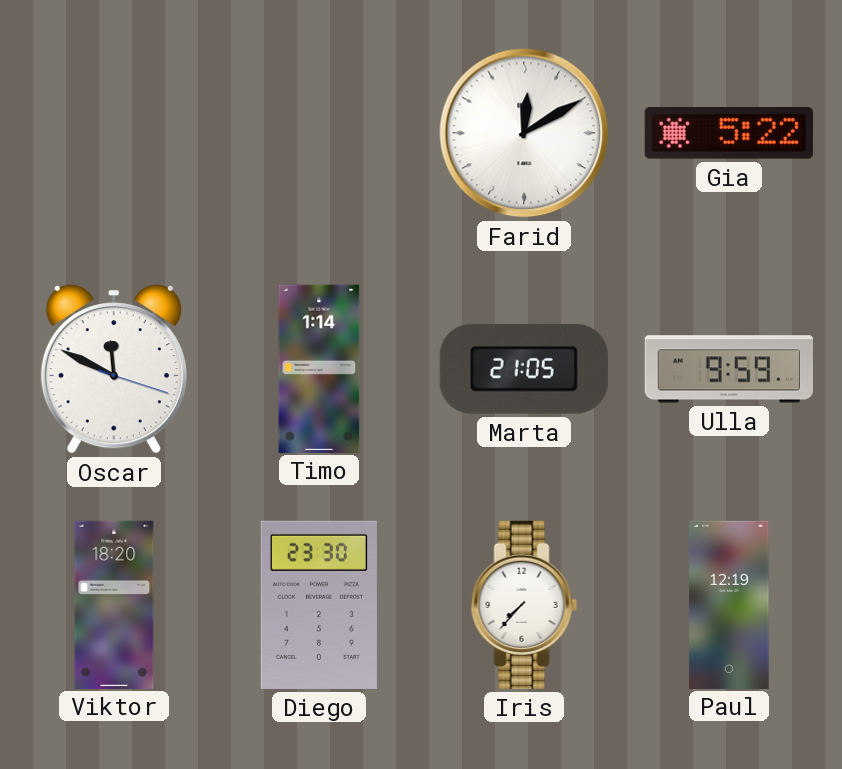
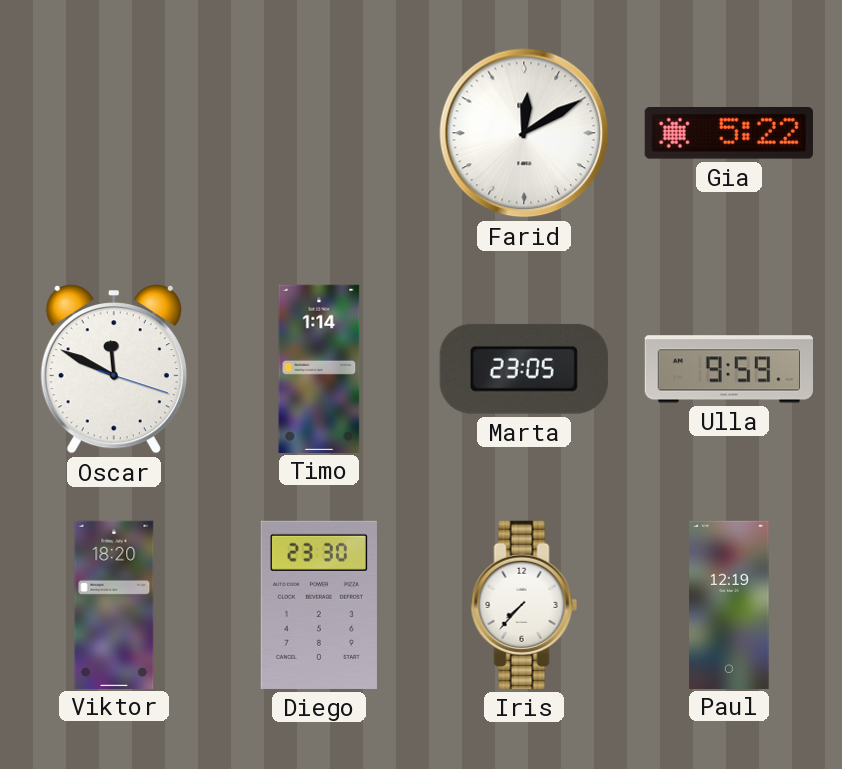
Marta: 21:05 -> 23:05
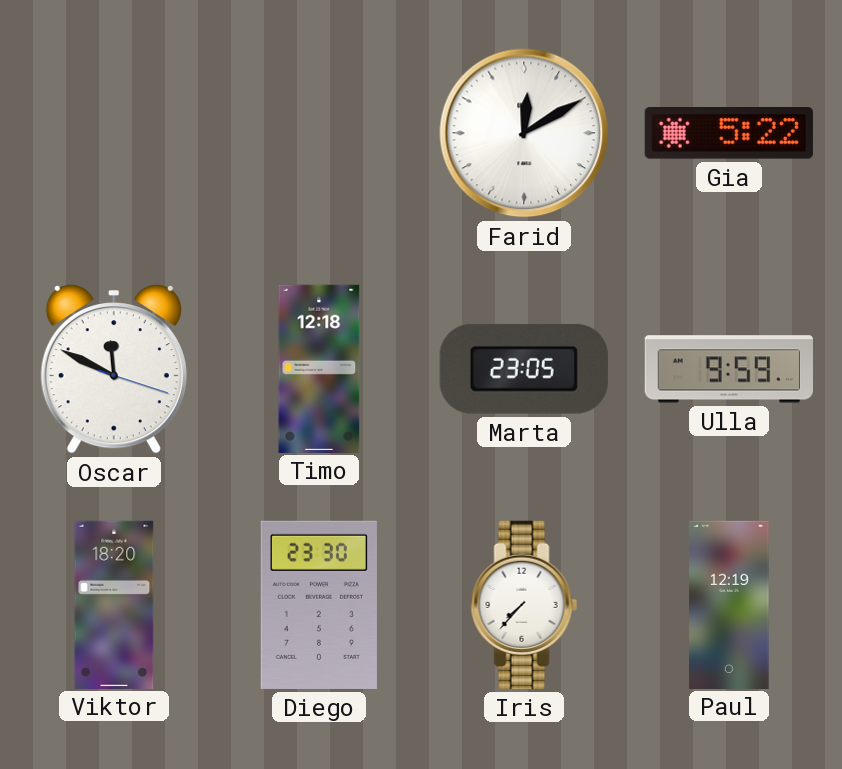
Timo: 1:14 -> 12:18
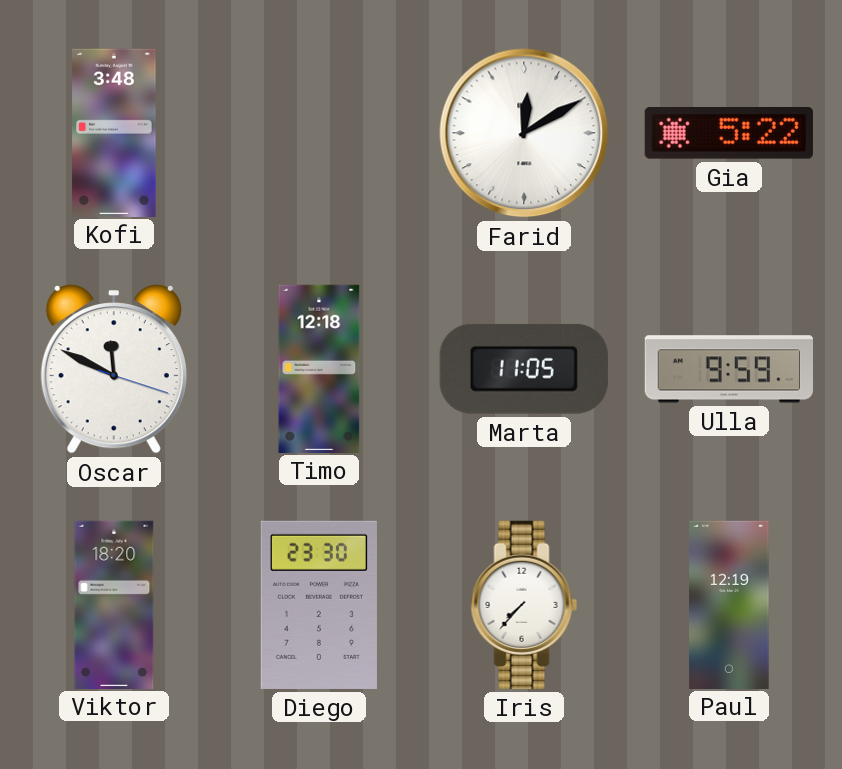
Kofi: none -> 3:48
Marta: 23:05 -> 11:05
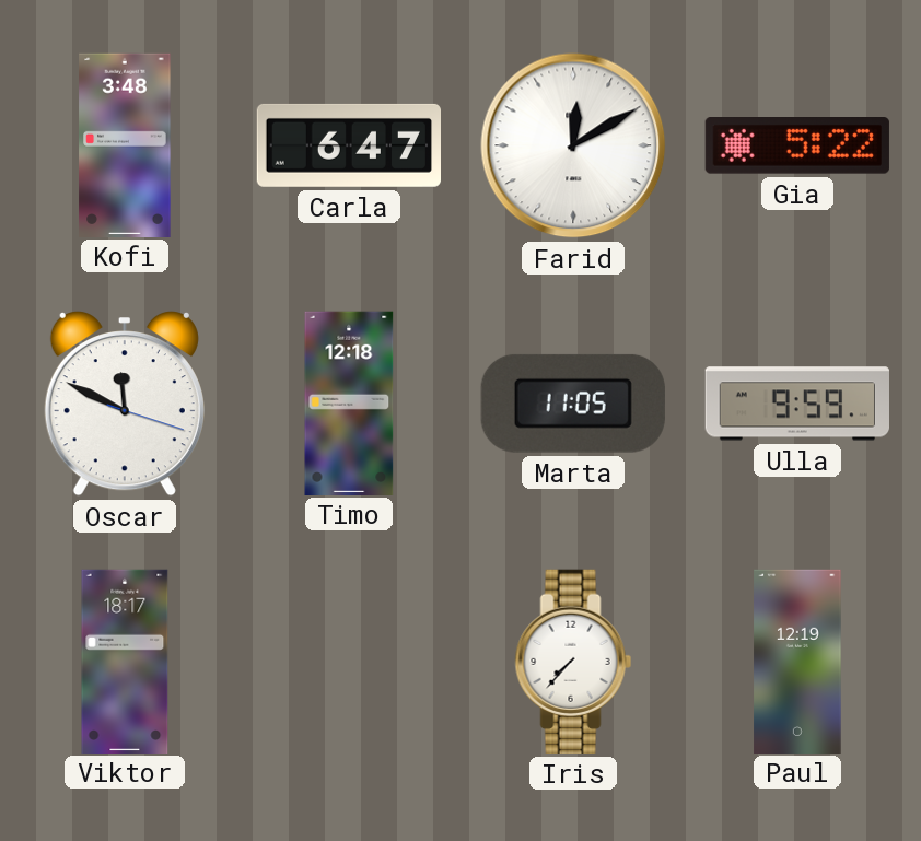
Carla: none -> 6:47
Viktor: 18:20 -> 18:17
Diego: 23:30 -> none
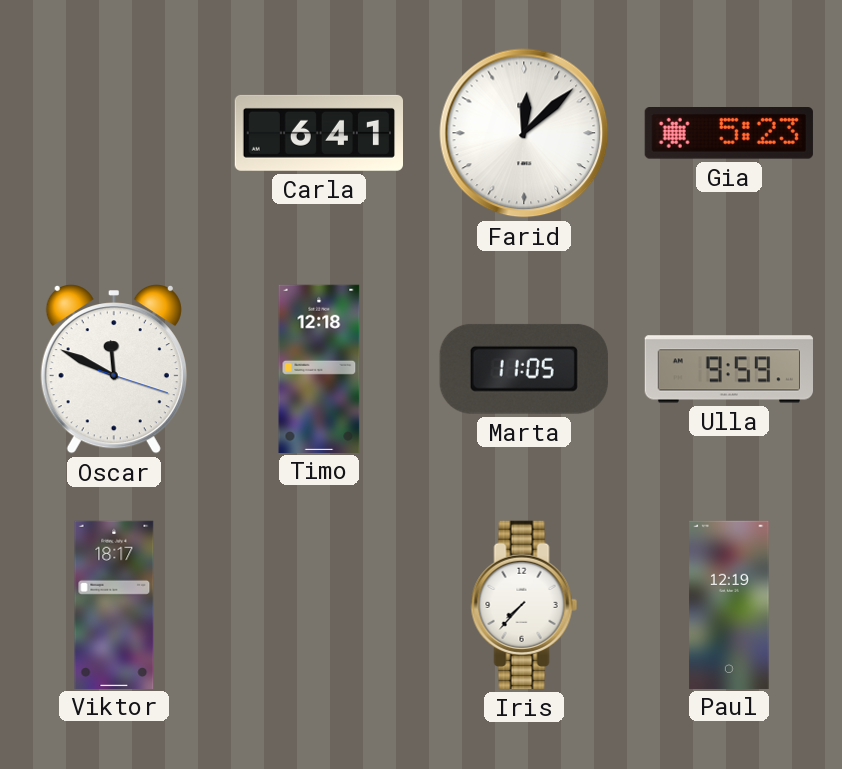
Kofi: 3:48 -> none
Carla: 6:47 -> 6:41
Farid: 12:10 -> 12:08
Gia: 5:22 -> 5:23
